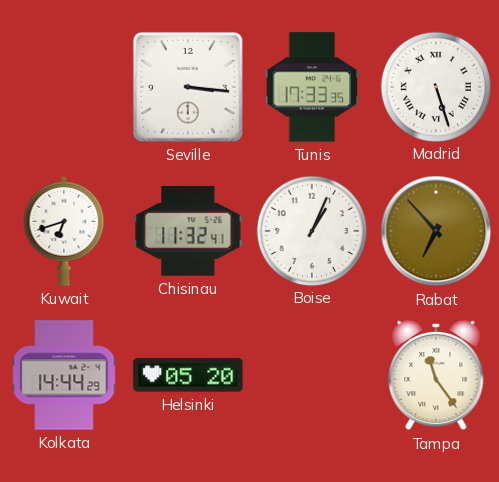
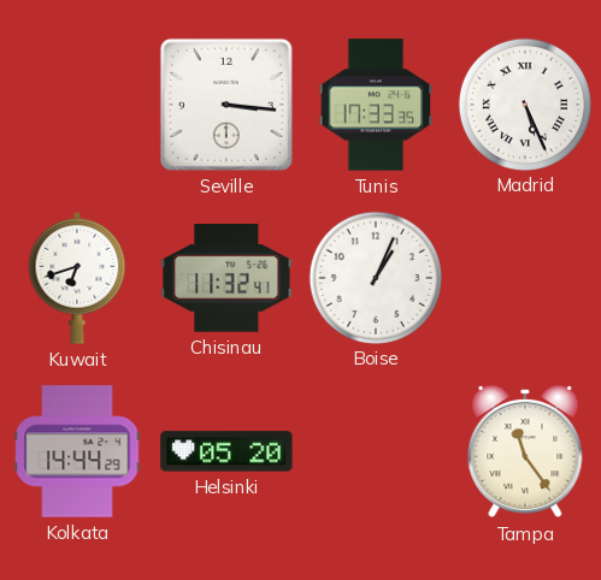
Madrid: 5:27 -> 5:26
Rabat: 6:53 -> none
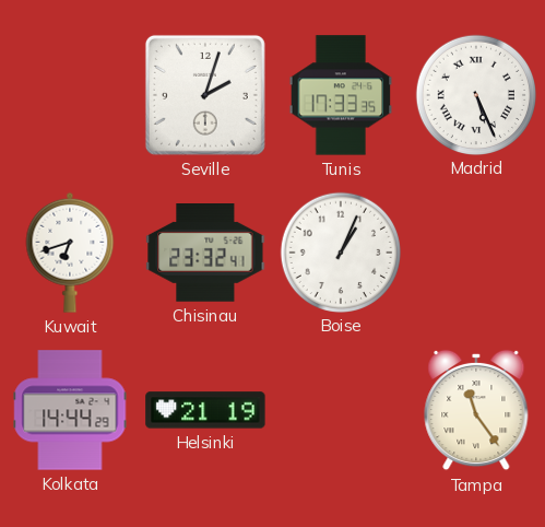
Seville: 3:16 -> 2:03
Chisinau: 11:32 -> 23:32
Helsinki: 05:20 -> 21:19
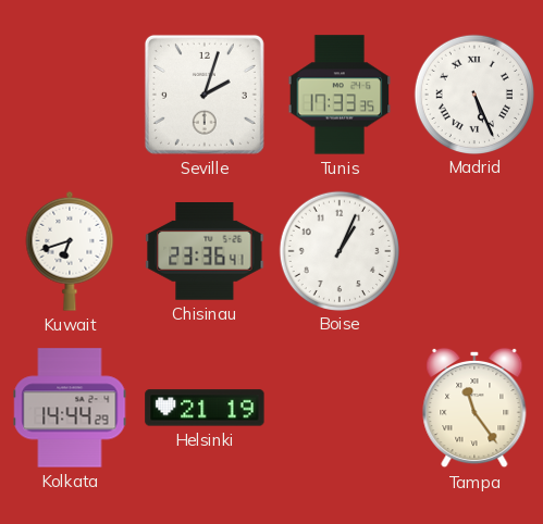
Chisinau: 23:32 -> 23:36
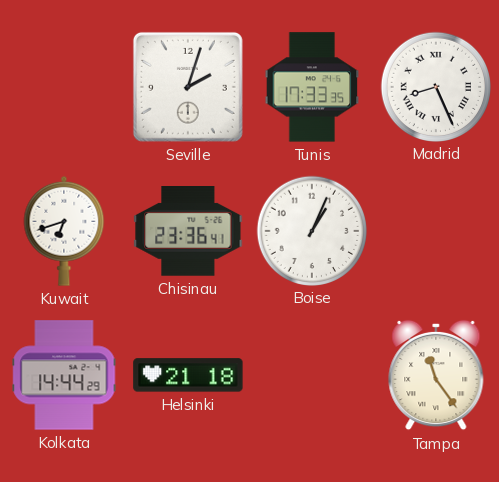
Madrid: 5:26 -> 8:26
Helsinki: 21:19 -> 21:18
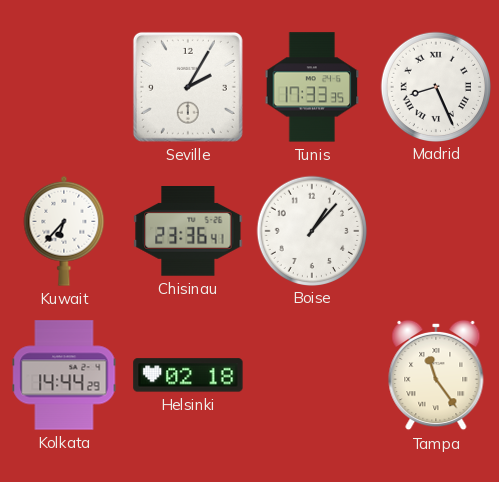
Seville: 2:03 -> 2:05
Kuwait: 6:42 -> 6:37
Boise: 1:04 -> 1:07
Helsinki: 21:18 -> 02:18
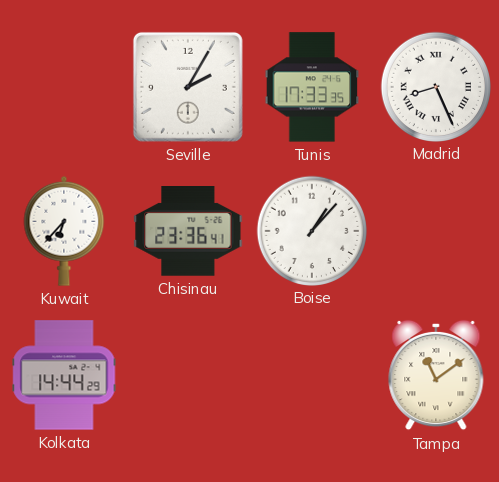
Helsinki: 02:18 -> none
Tampa: 11:24 -> 11:09
